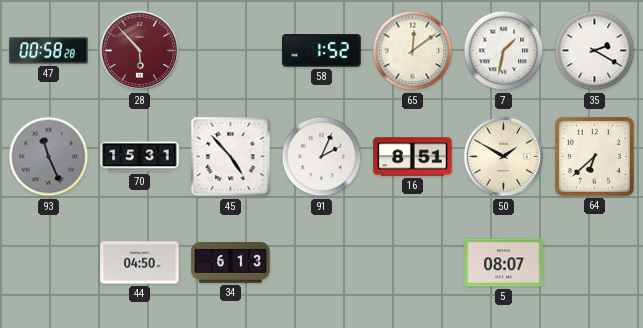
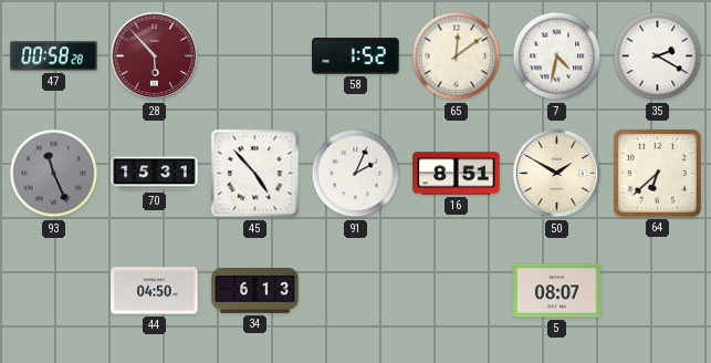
7: 1:32 -> 4:32
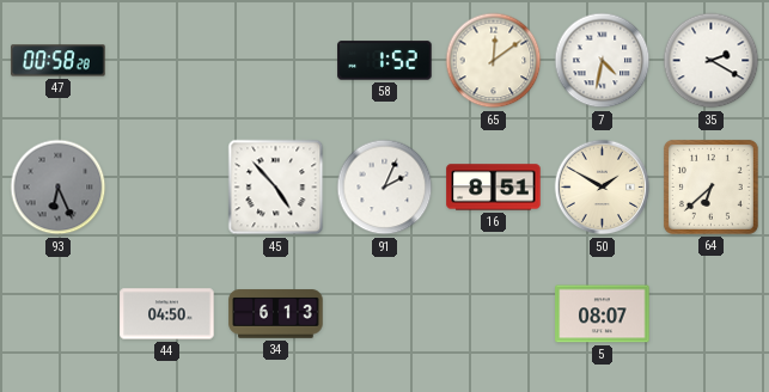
28: 5:53 -> none
93: 11:26 -> 6:26
70: 15:31 -> none
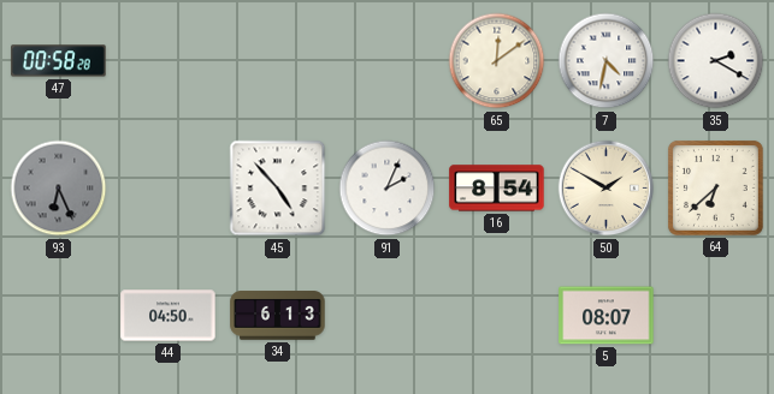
58: 1:52 -> none
16: 8:51 -> 8:54
